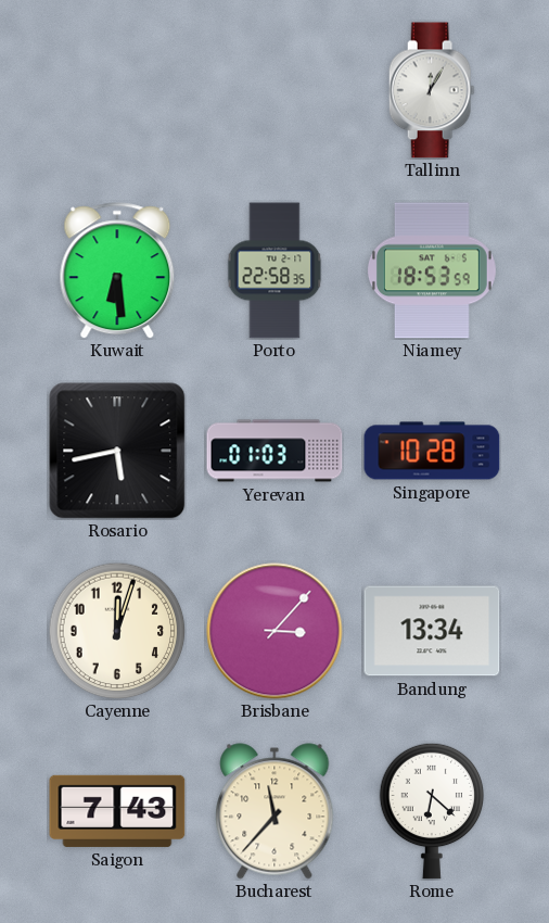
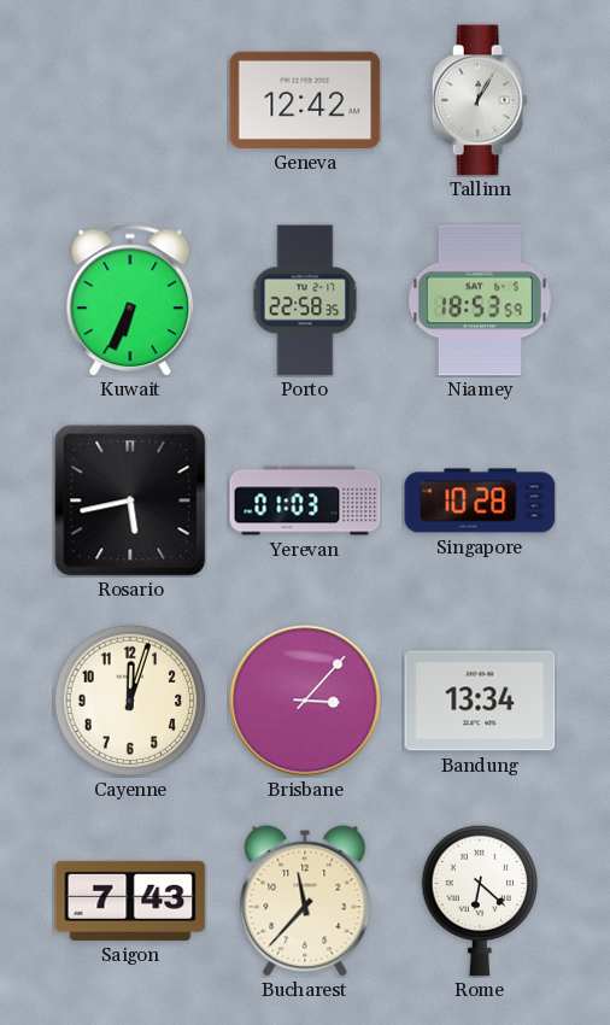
Geneva: none -> 12:42
Kuwait: 6:29 -> 6:34
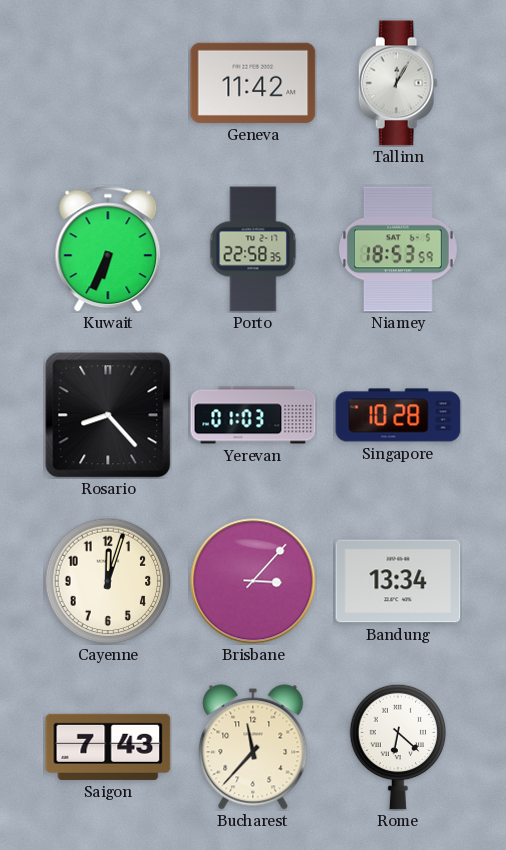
Geneva: 12:42 -> 11:42
Rosario: 5:43 -> 8:23
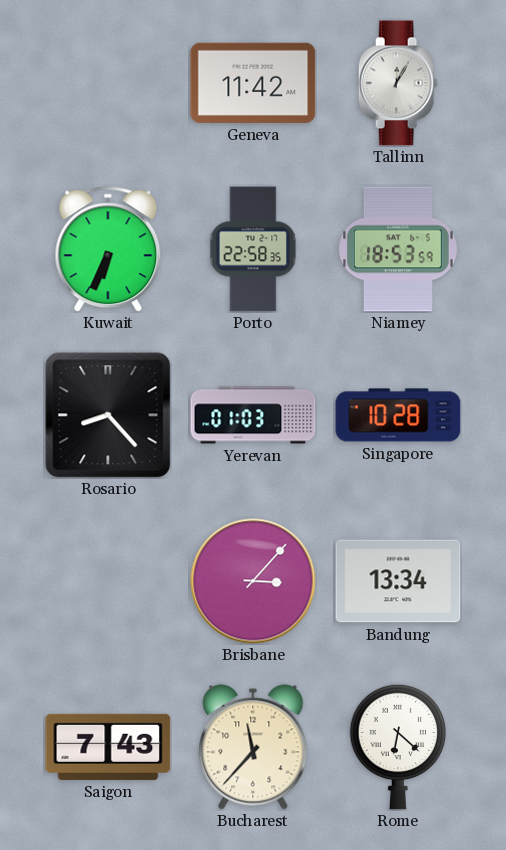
Cayenne: 12:03 -> none
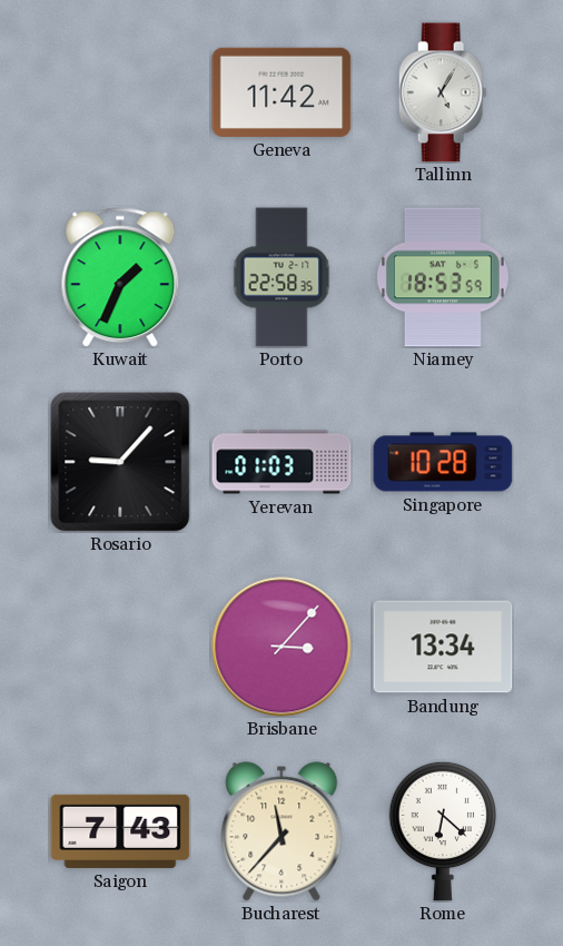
Tallinn: 12:05 -> 5:05
Kuwait: 6:34 -> 1:34
Rosario: 8:23 -> 9:07
